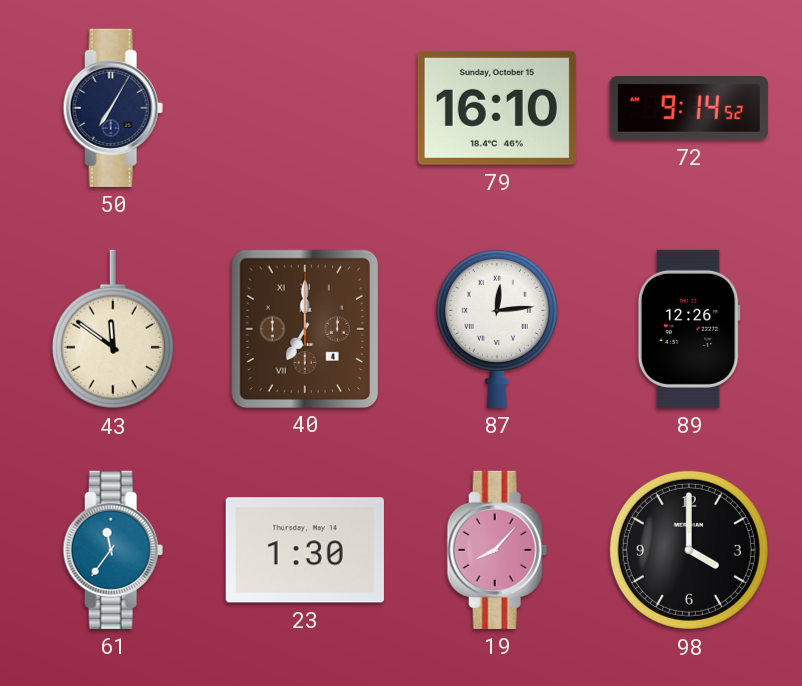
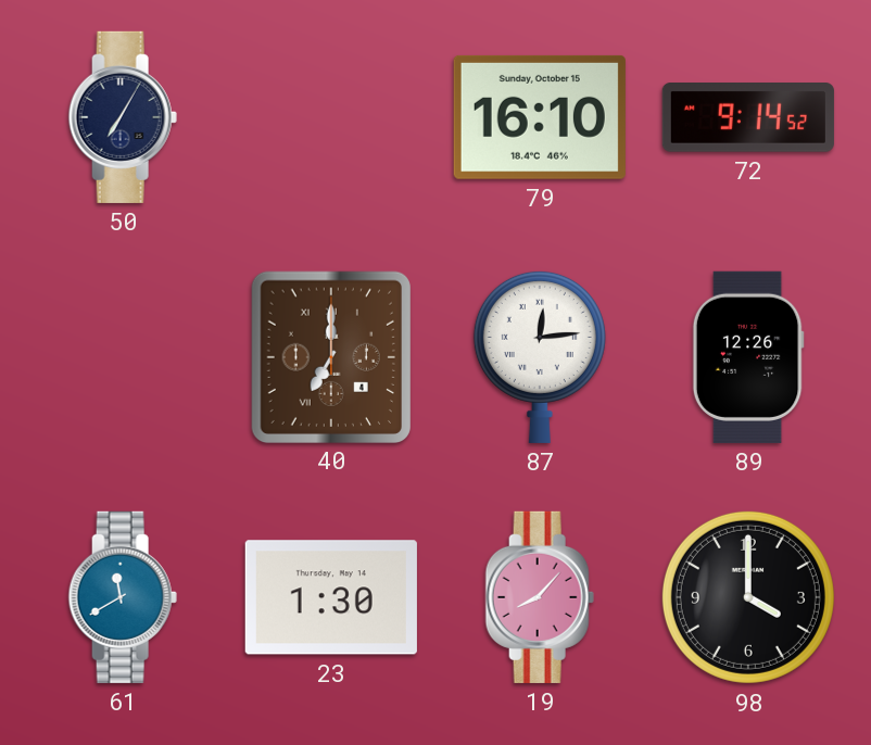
43: 11:51 -> none
61: 11:36 -> 11:40
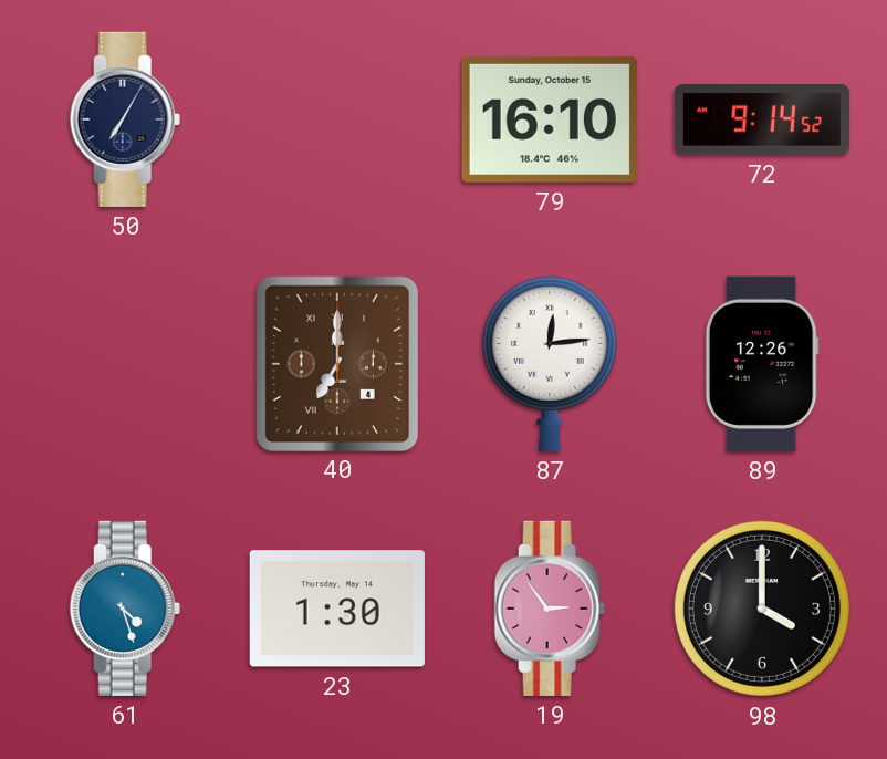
61: 11:40 -> 4:27
19: 8:07 -> 2:54
